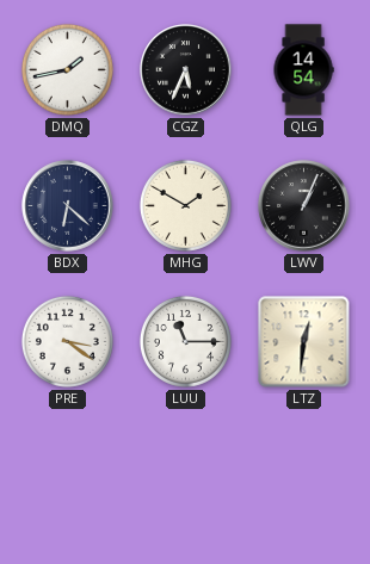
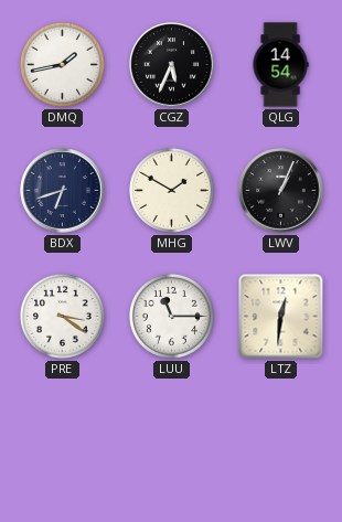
BDX: 6:22 -> 6:42
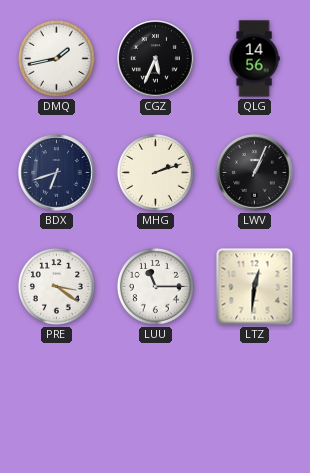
QLG: 14:54 -> 14:56
MHG: 1:50 -> 2:12
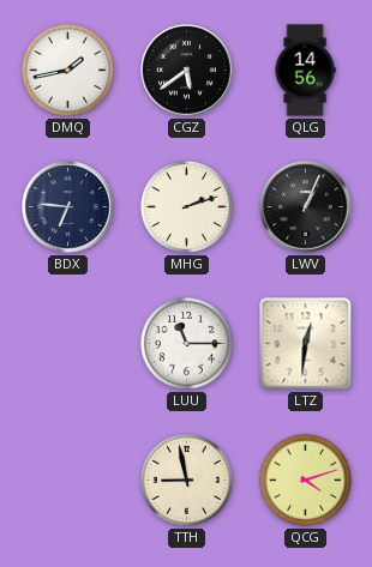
CGZ: 5:34 -> 5:39
BDX: 6:42 -> 6:46
PRE: 3:21 -> none
TTH: none -> 8:58
QCG: none -> 4:12
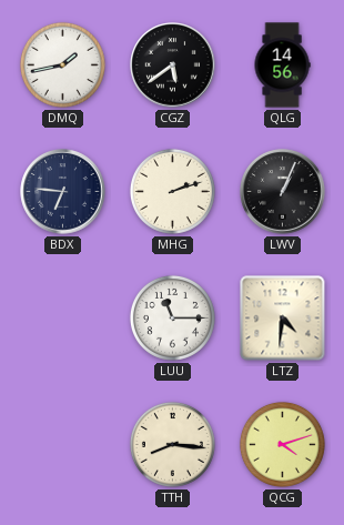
LTZ: 12:31 -> 4:31
TTH: 8:58 -> 8:16
